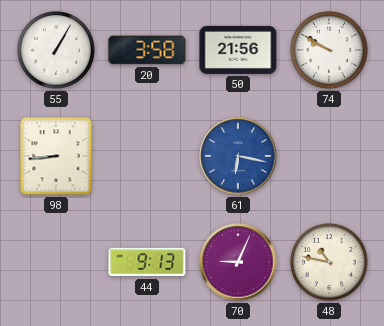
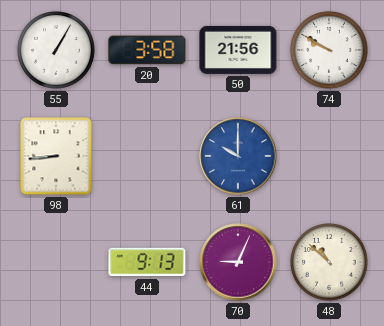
61: 6:17 -> 10:00
48: 10:47 -> 10:52
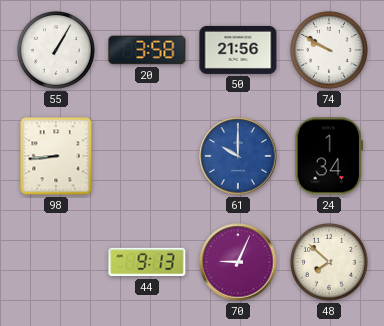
24: none -> 1:34
48: 10:52 -> 7:52
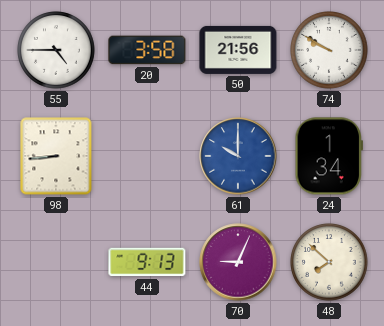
55: 1:05 -> 4:45
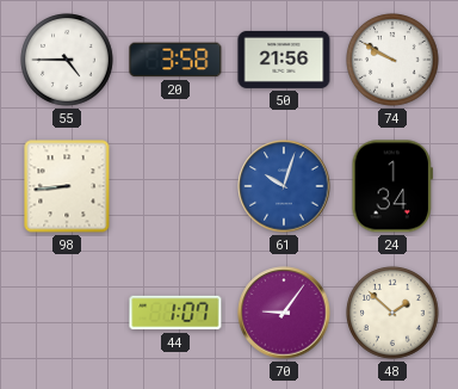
61: 10:00 -> 10:03
44: 9:13 -> 1:07
70: 9:04 -> 9:06
48: 7:52 -> 1:52
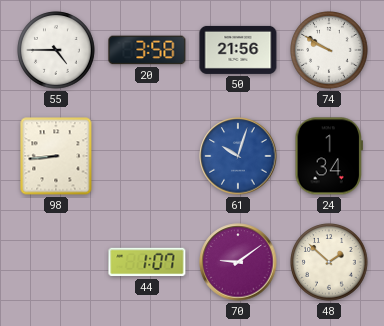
70: 9:06 -> 9:09
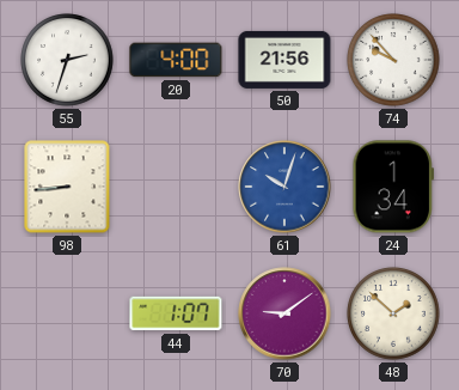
55: 4:45 -> 2:33
20: 3:58 -> 4:00
74: 9:50 -> 9:53
